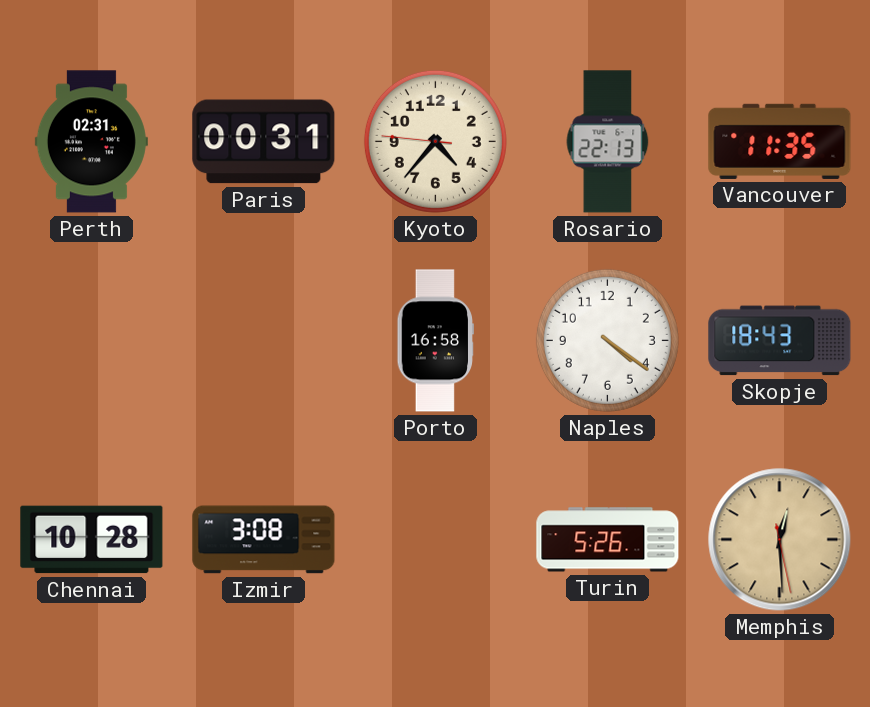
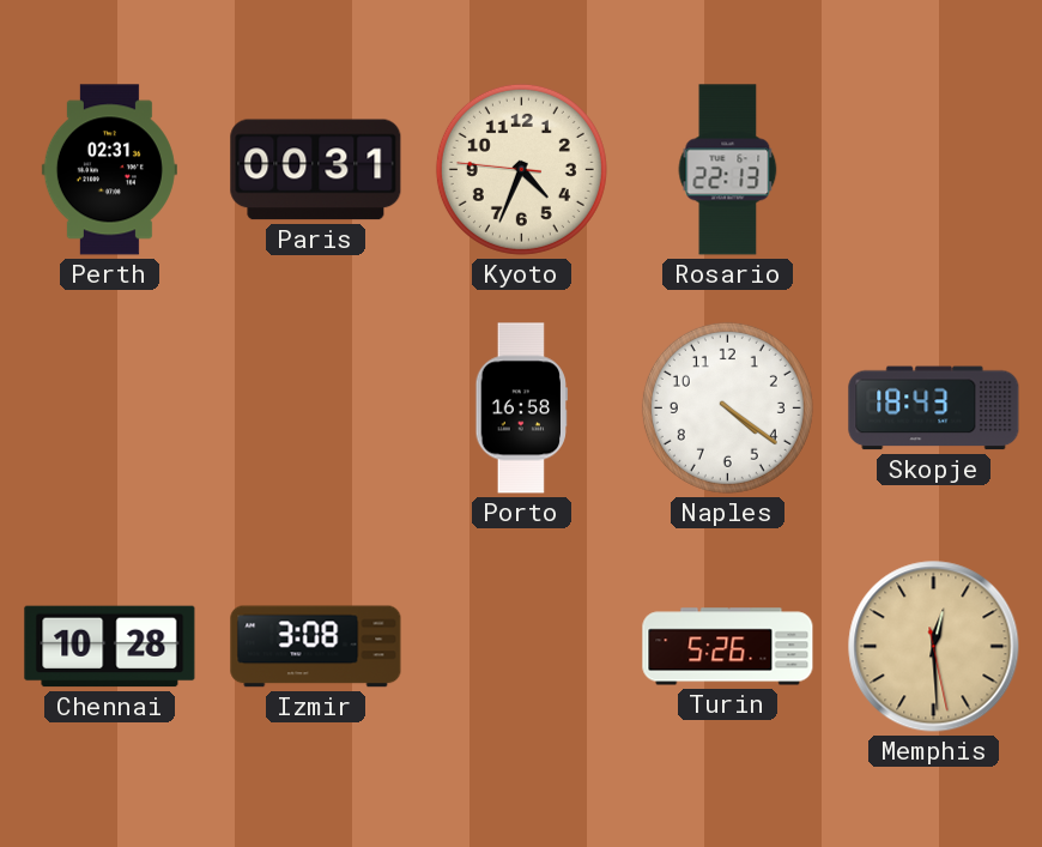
Kyoto: 4:36 -> 4:33
Vancouver: 11:35 -> none
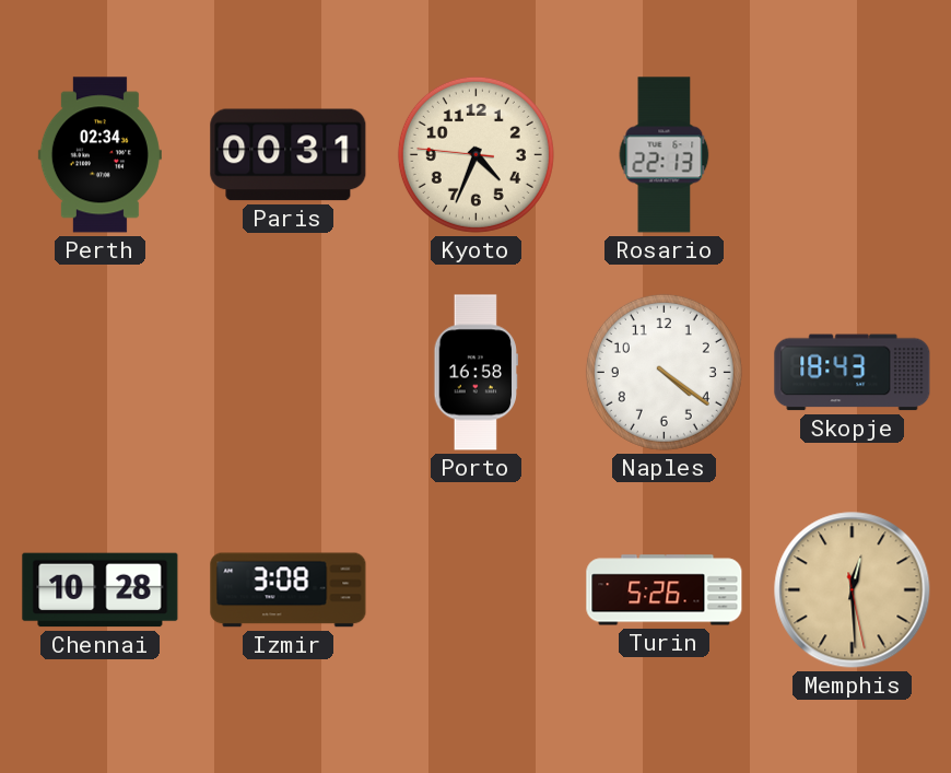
Perth: 02:31 -> 02:34
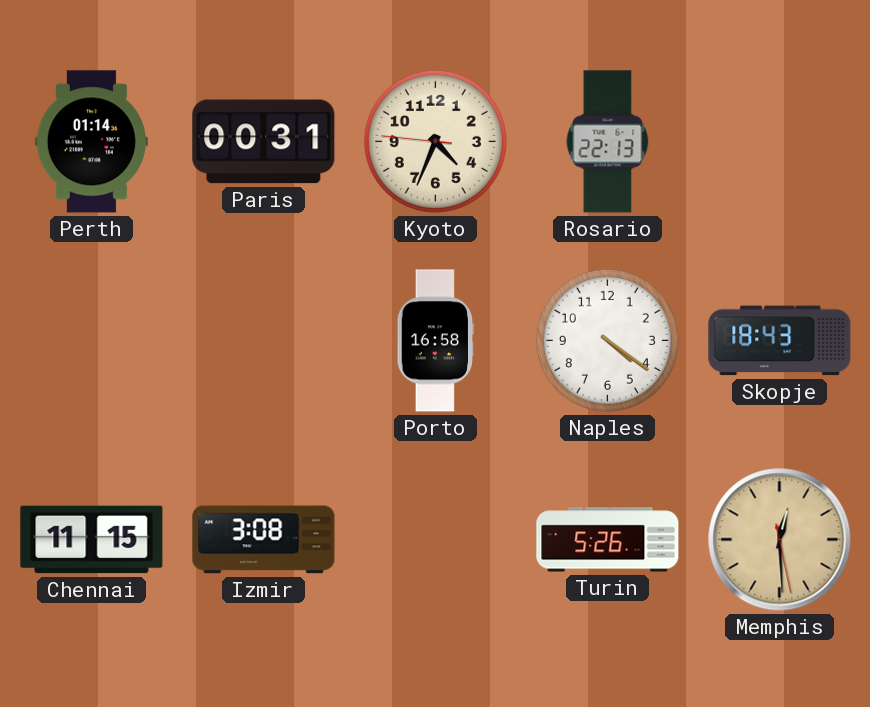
Perth: 02:34 -> 01:14
Chennai: 10:28 -> 11:15
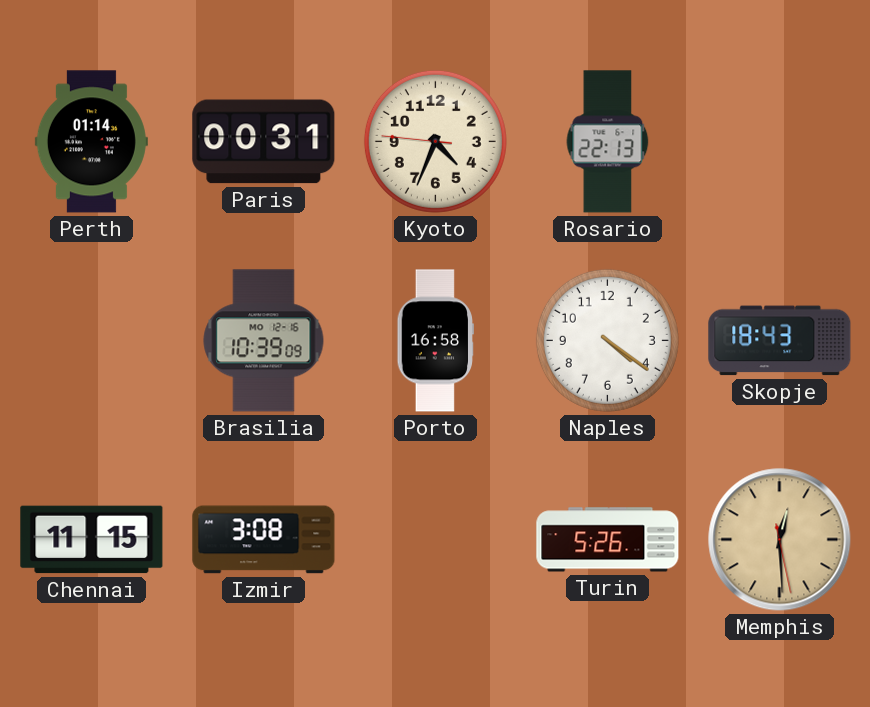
Brasilia: none -> 10:39
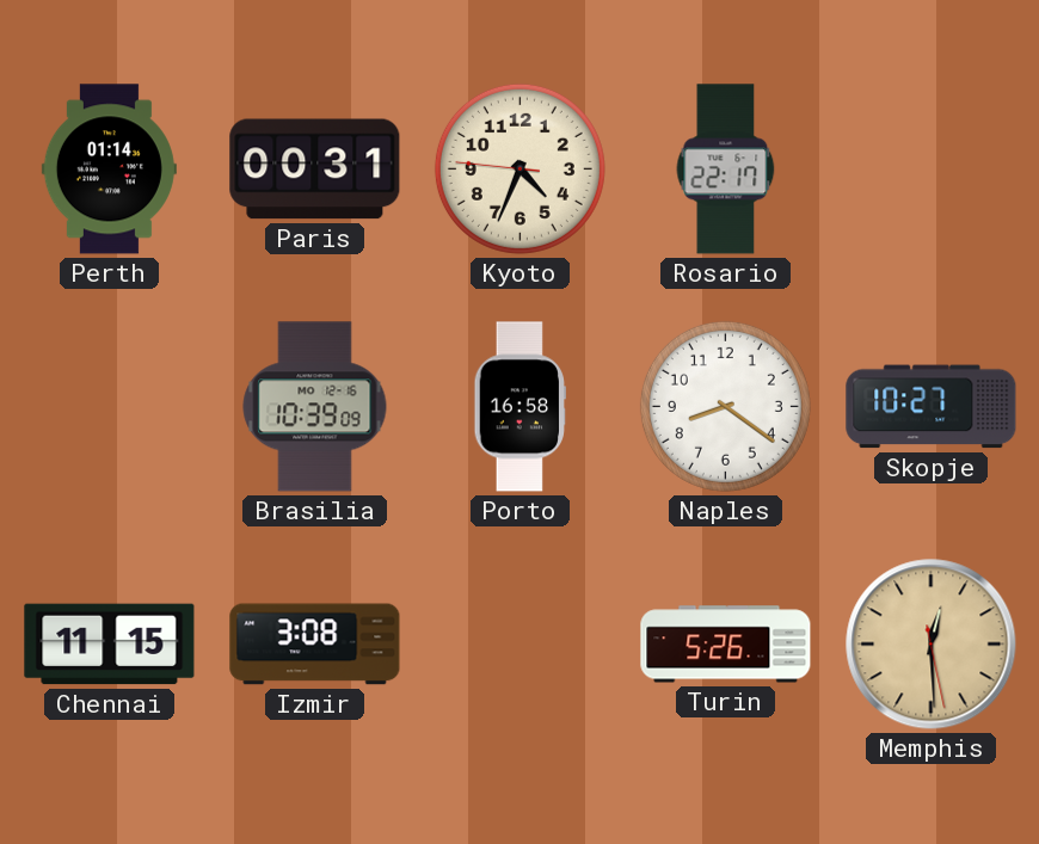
Rosario: 22:13 -> 22:17
Naples: 4:21 -> 8:21
Skopje: 18:43 -> 10:27
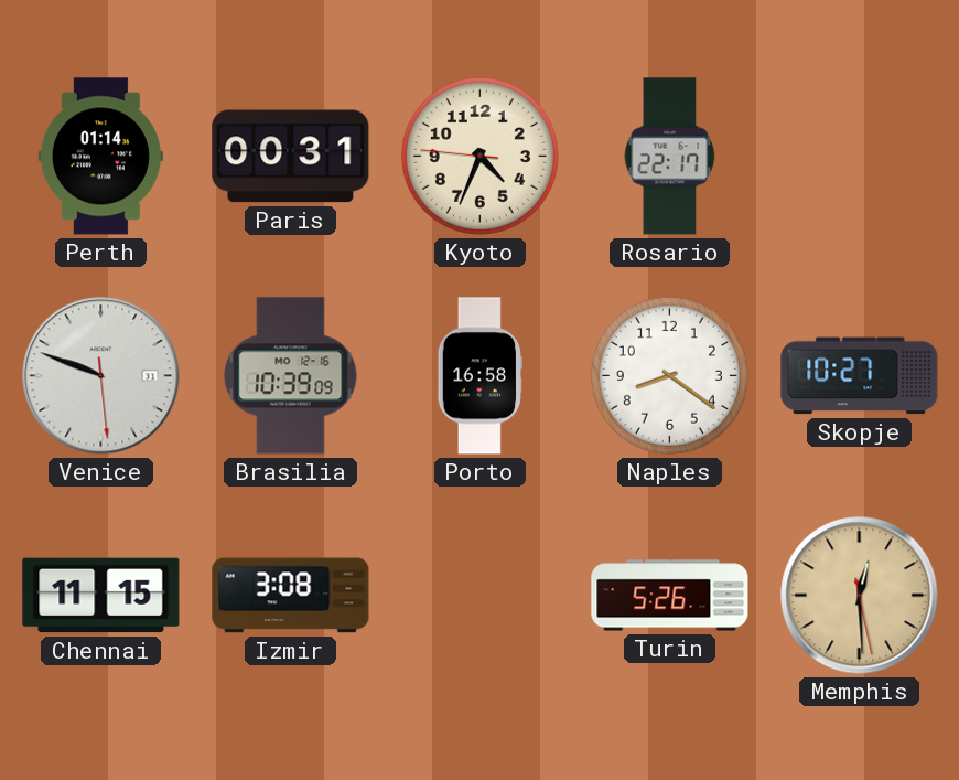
Venice: none -> 9:48
